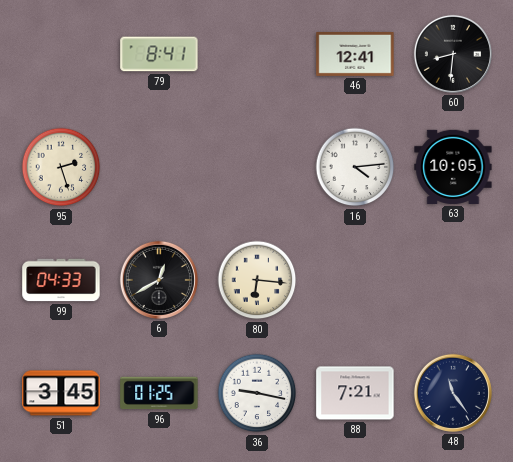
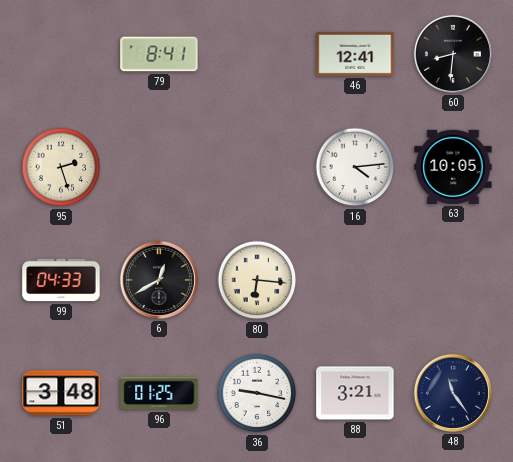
51: 3:45 -> 3:48
88: 7:21 -> 3:21
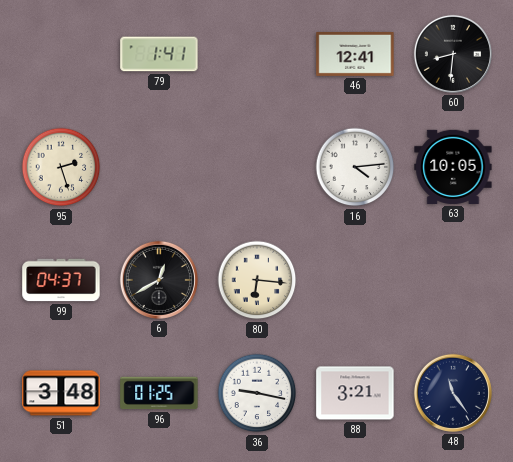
79: 8:41 -> 1:41
99: 04:33 -> 04:37
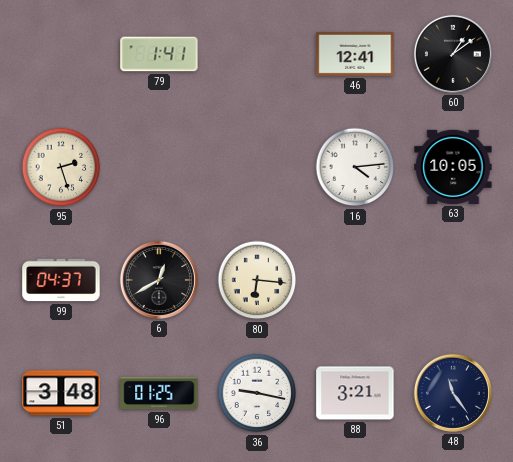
60: 8:31 -> 1:09
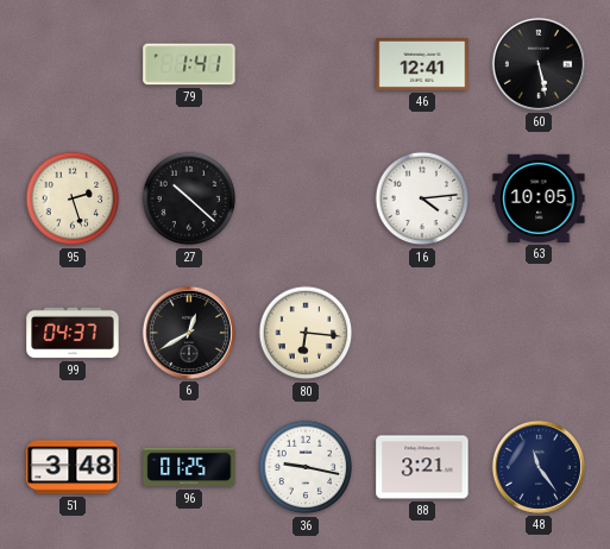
60: 1:09 -> 5:28
27: none -> 10:22
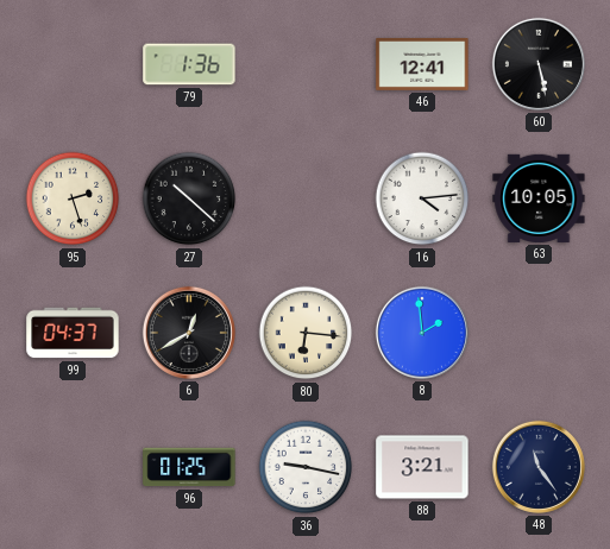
79: 1:41 -> 1:36
8: none -> 1:59
51: 3:48 -> none
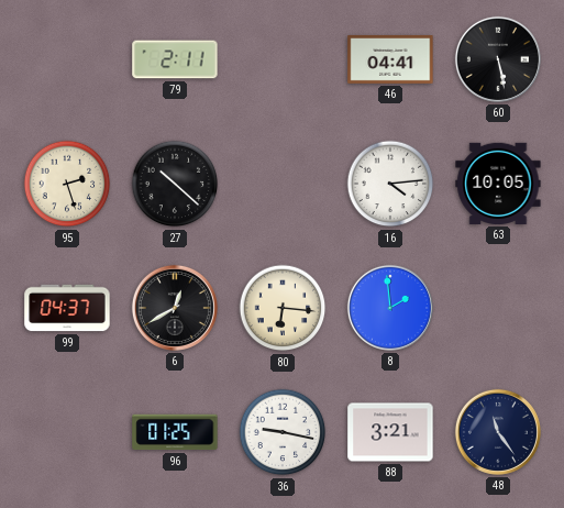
79: 1:36 -> 2:11
46: 12:41 -> 04:41
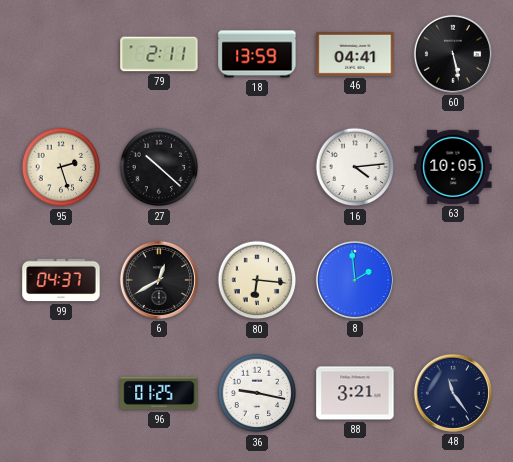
18: none -> 13:59
